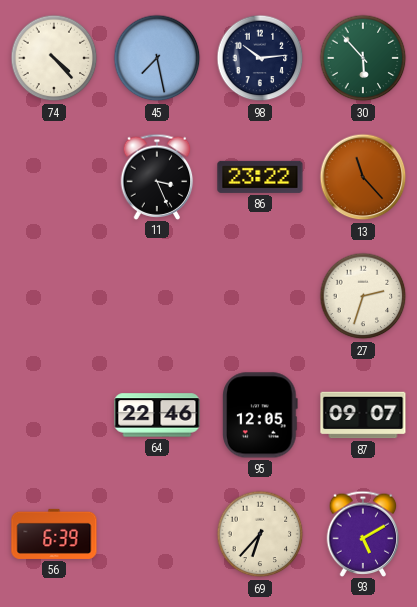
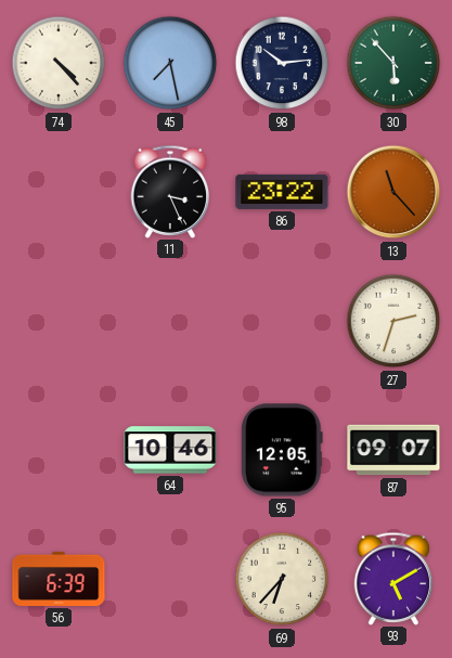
64: 22:46 -> 10:46
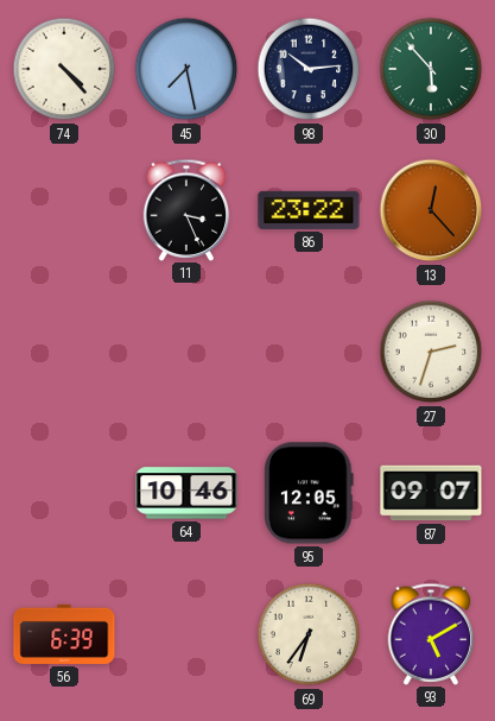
13: 11:23 -> 12:23
69: 6:37 -> 6:36
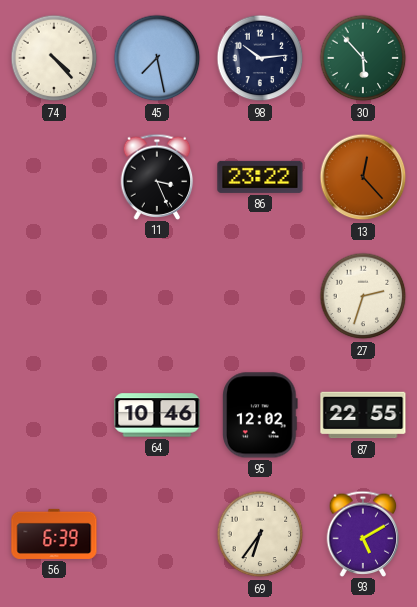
95: 12:05 -> 12:02
87: 09:07 -> 22:55
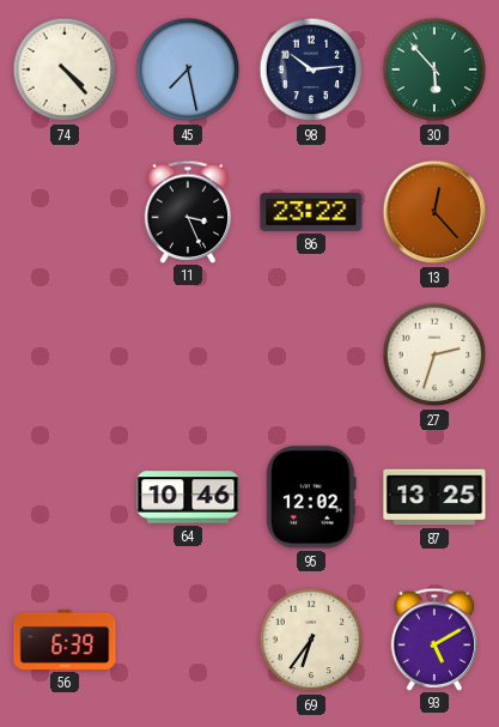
87: 22:55 -> 13:25
